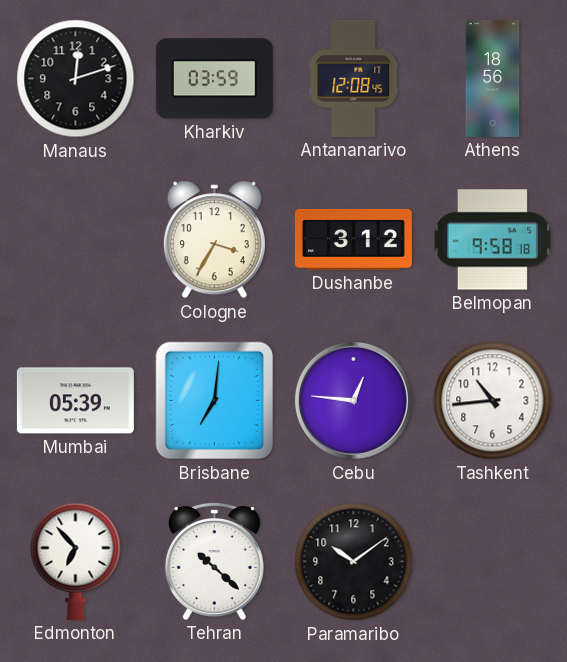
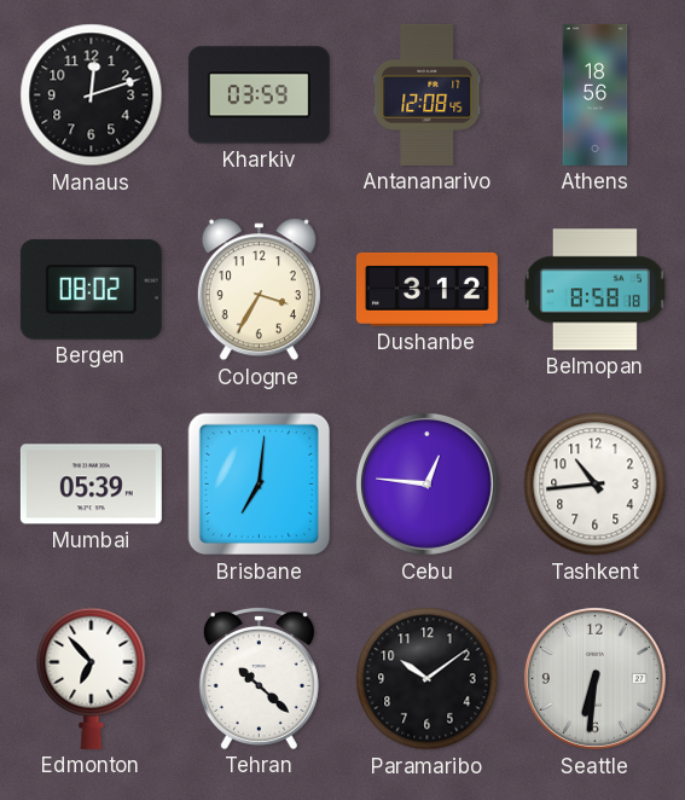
Bergen: none -> 08:02
Belmopan: 9:58 -> 8:58
Seattle: none -> 6:31
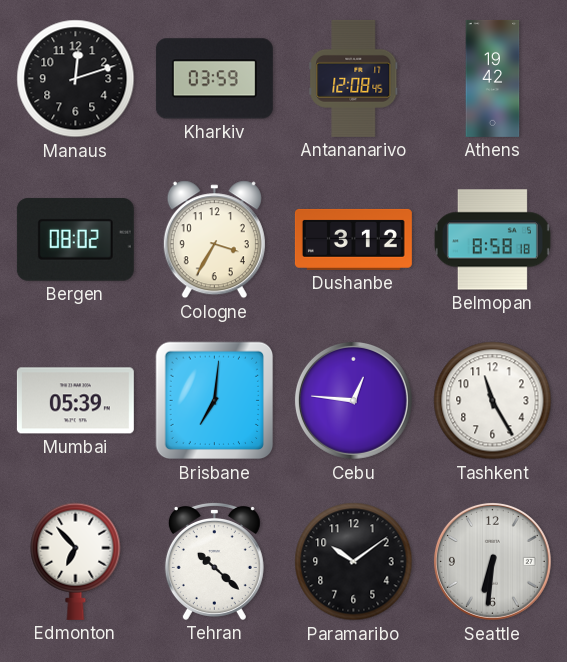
Athens: 18:56 -> 19:42
Tashkent: 10:44 -> 11:25
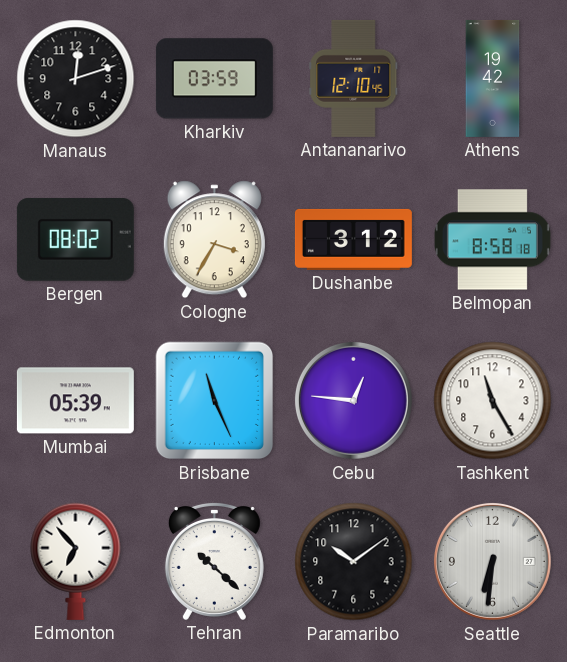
Antananarivo: 12:08 -> 12:10
Brisbane: 7:01 -> 11:26
